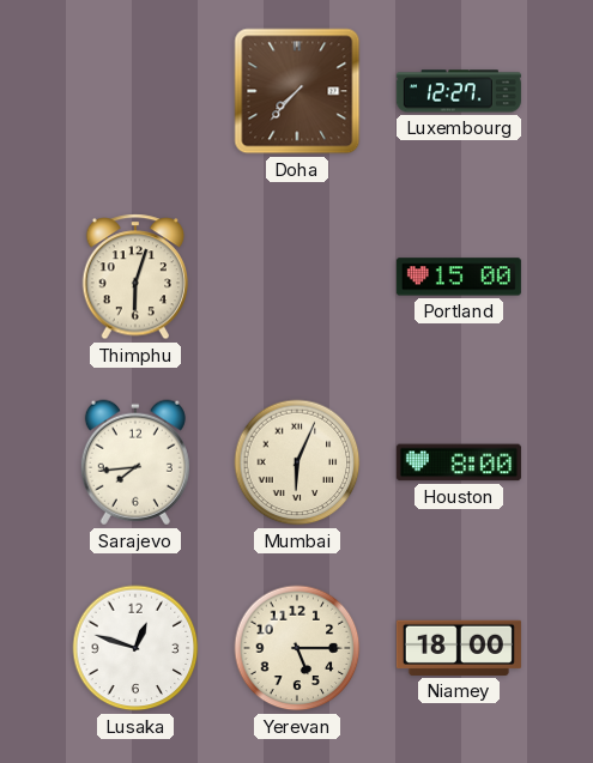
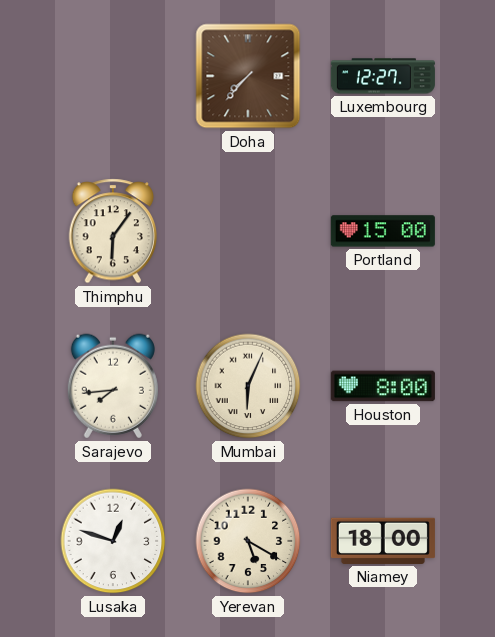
Thimphu: 6:03 -> 6:06
Yerevan: 5:15 -> 5:20
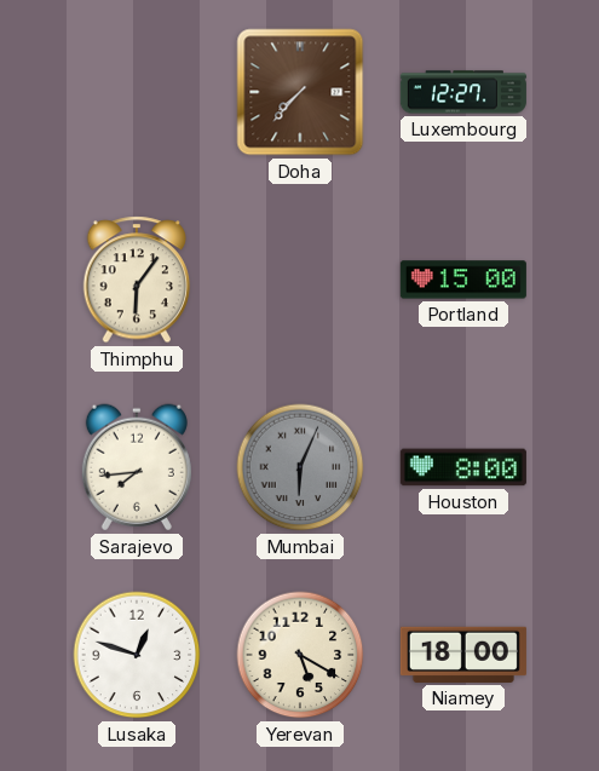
Mumbai dial: cream -> grey
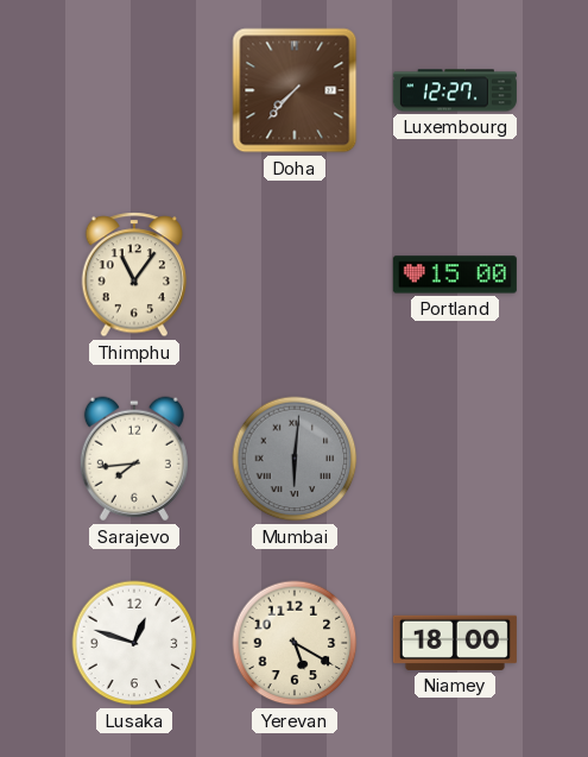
Thimphu: 6:06 -> 11:06
Mumbai: 6:04 -> 6:01
Houston: 8:00 -> none
